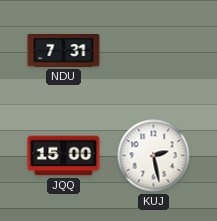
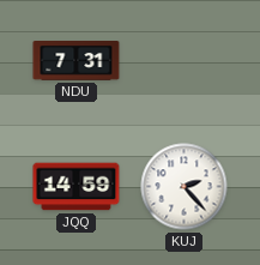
JQQ: 15:00 -> 14:59
KUJ: 2:28 -> 2:23
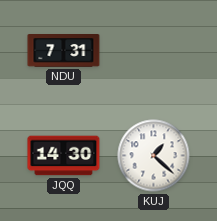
JQQ: 14:59 -> 14:30
KUJ: 2:23 -> 1:22
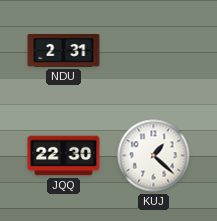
NDU: 7:31 -> 2:31
JQQ: 14:30 -> 22:30
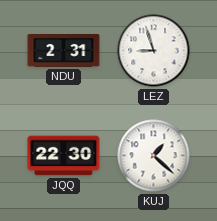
LEZ: none -> 8:57
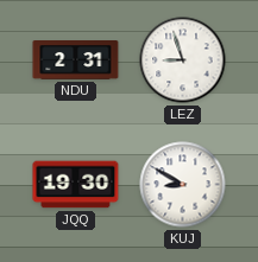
JQQ: 22:30 -> 19:30
KUJ: 1:22 -> 8:50
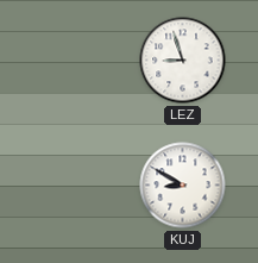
NDU: 2:31 -> none
JQQ: 19:30 -> none
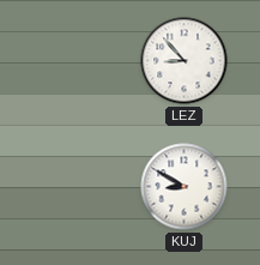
LEZ: 8:57 -> 8:53
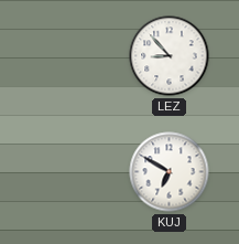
KUJ: 8:50 -> 6:50
